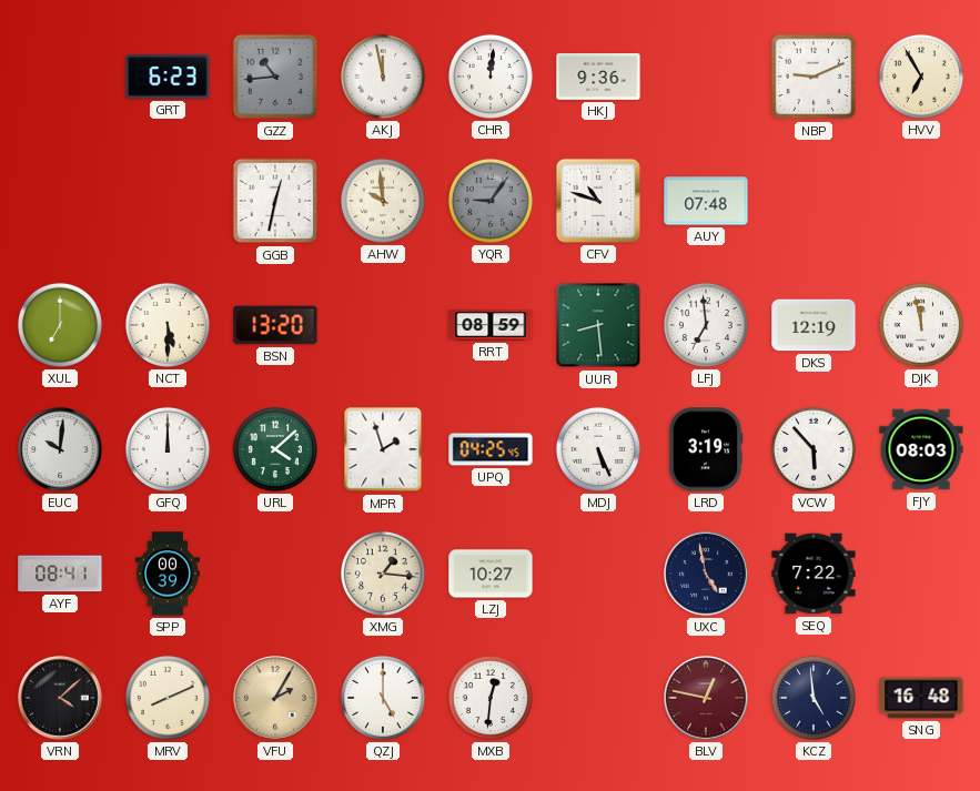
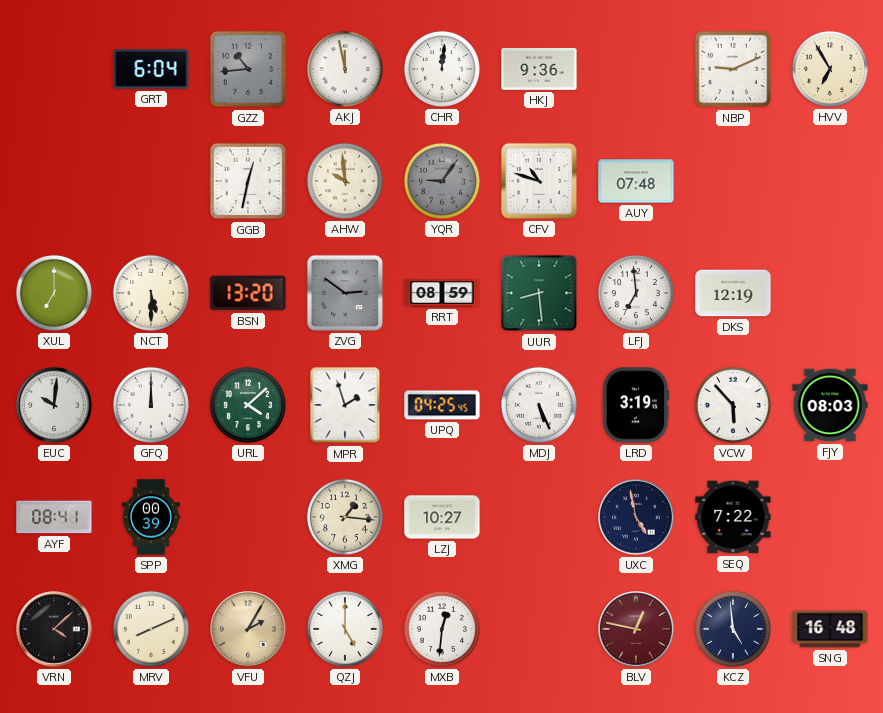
GRT: 6:23 -> 6:04
ZVG: none -> 2:51
DJK: 11:58 -> none
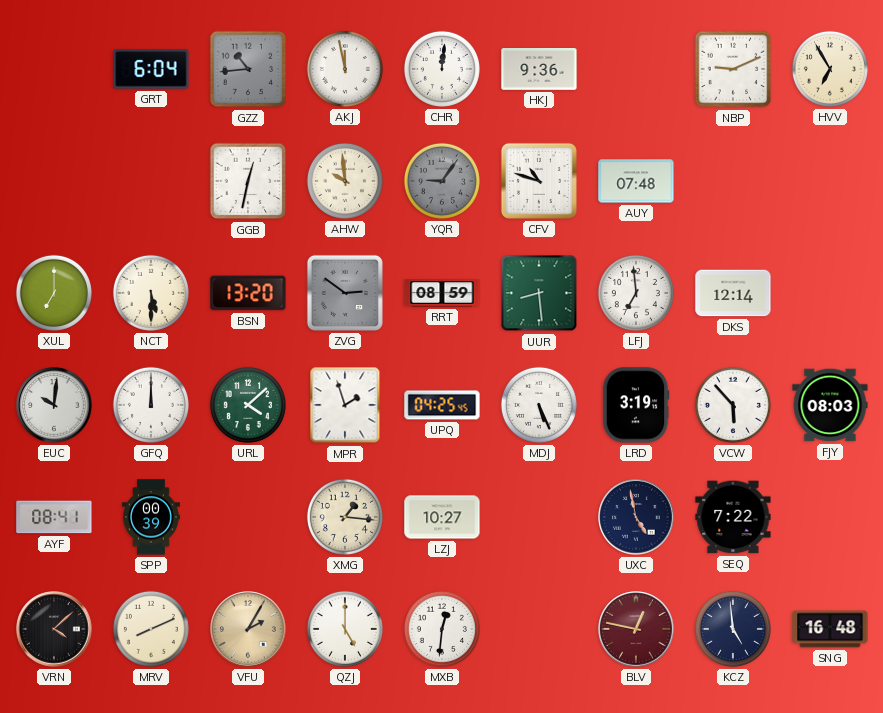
DKS: 12:19 -> 12:14
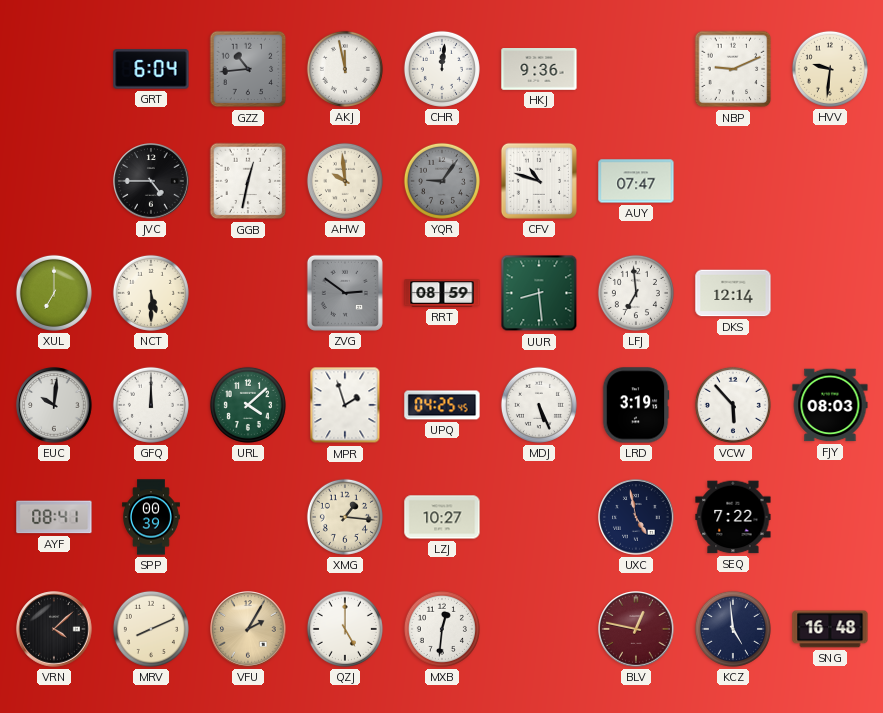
HVV: 6:55 -> 9:31
JVC: none -> 4:45
AUY: 07:48 -> 07:47
BSN: 13:20 -> none
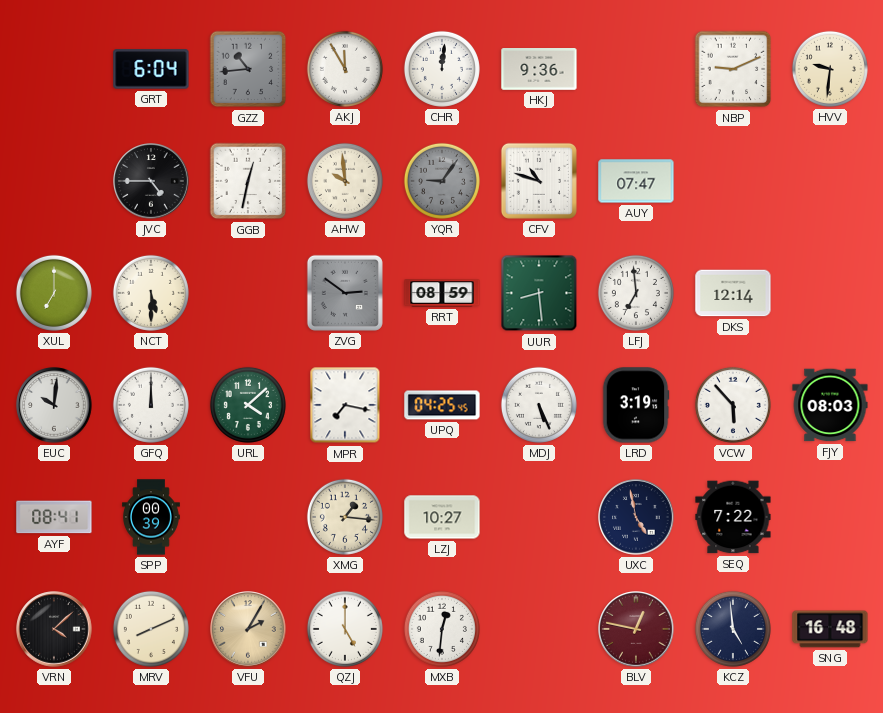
AKJ: 11:58 -> 11:55
MPR: 1:57 -> 7:17
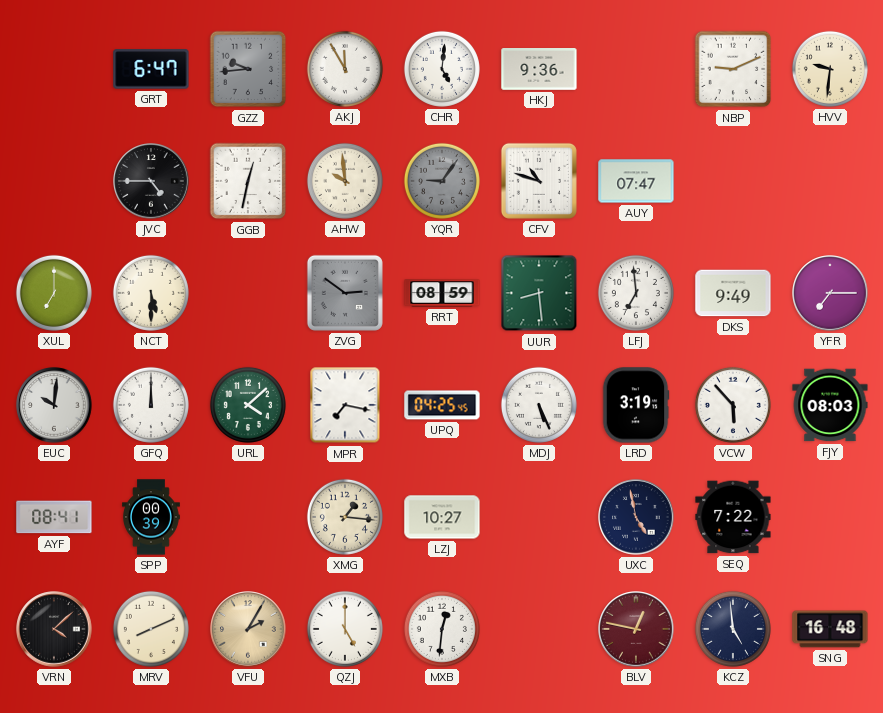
GRT: 6:04 -> 6:47
GZZ: 10:44 -> 9:44
CHR: 12:01 -> 5:01
DKS: 12:14 -> 9:49
YFR: none -> 7:15
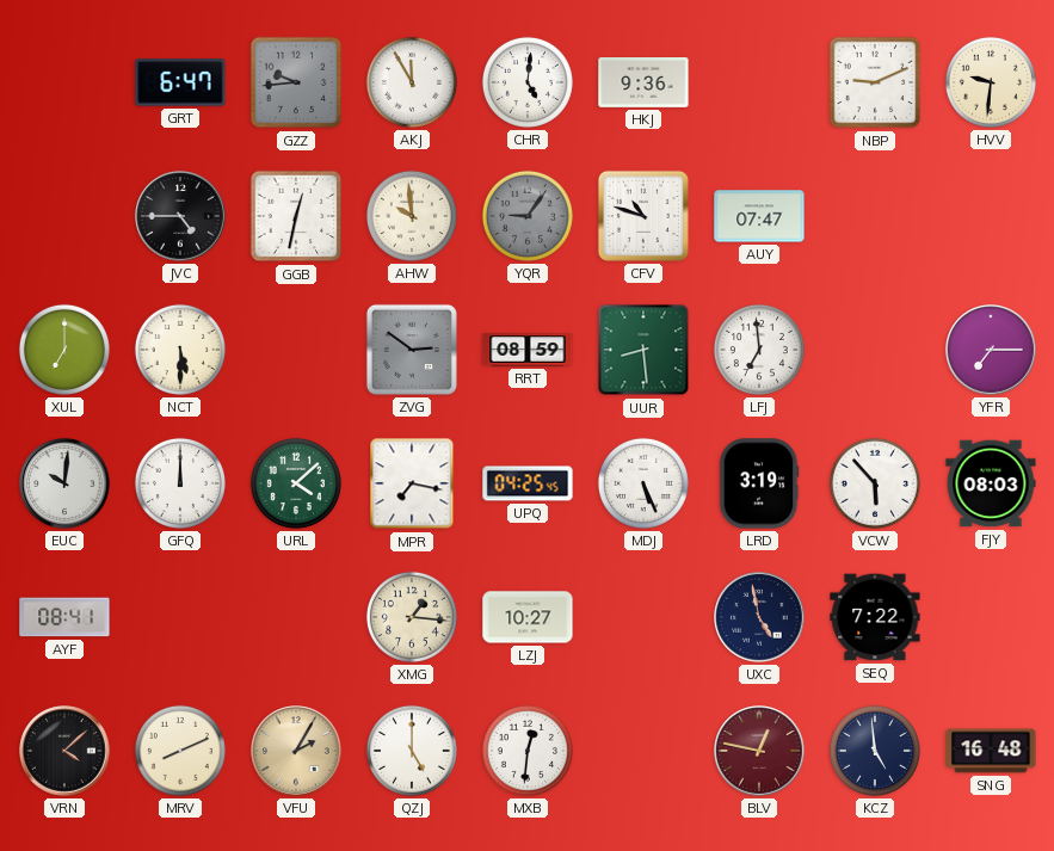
DKS: 9:49 -> none
SPP: 00:39 -> none
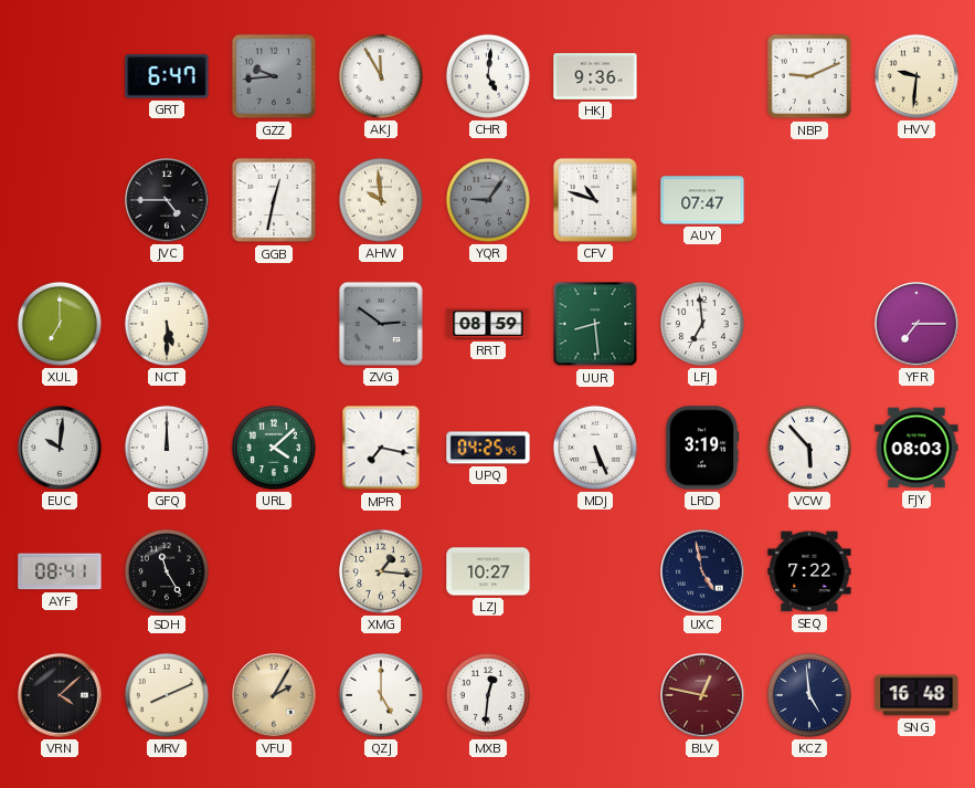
SDH: none -> 11:25
